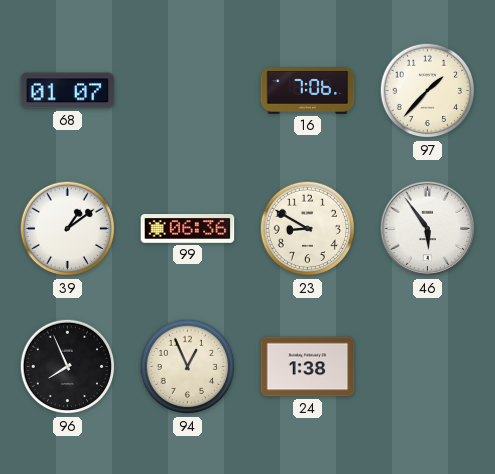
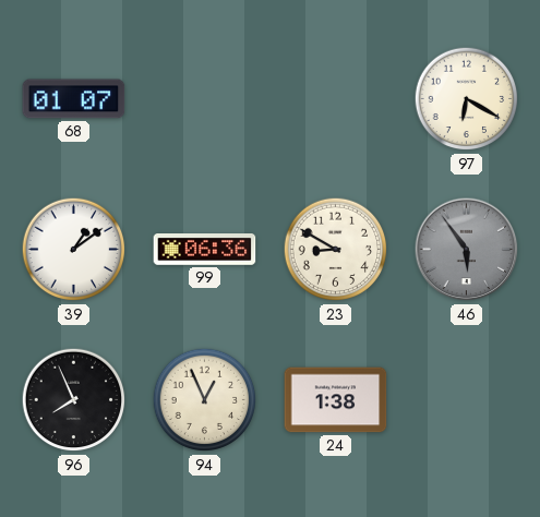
16: 7:06 -> none
97: 1:37 -> 6:20
46 dial: white -> grey
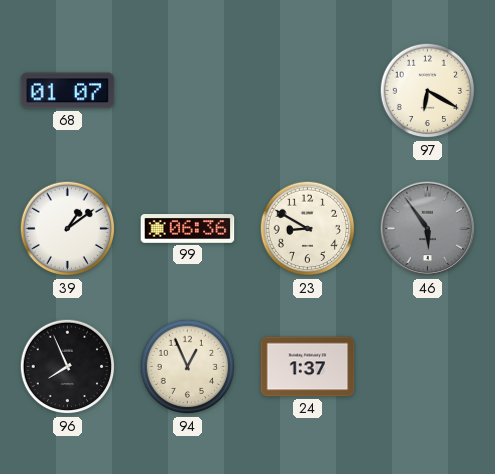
24: 1:38 -> 1:37
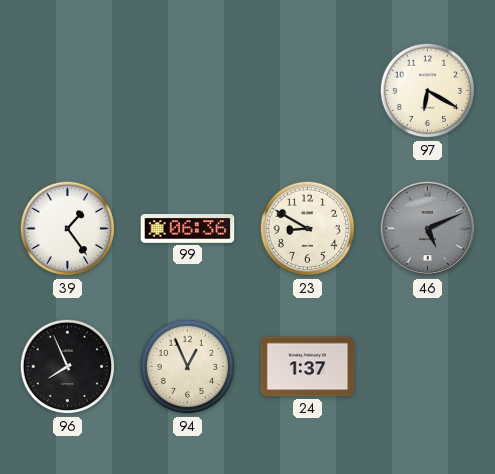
68: 01:07 -> none
39: 1:09 -> 1:24
46: 5:54 -> 5:11
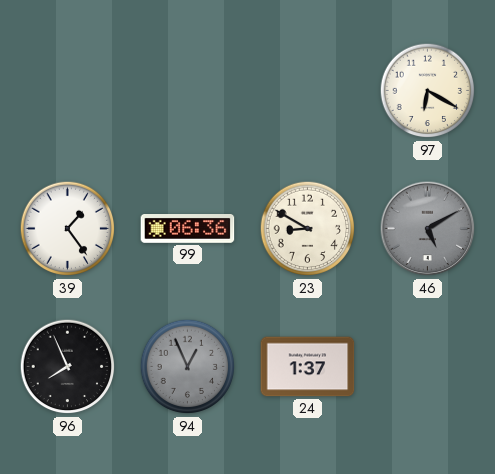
46: 5:11 -> 5:10
94 dial: cream -> grey
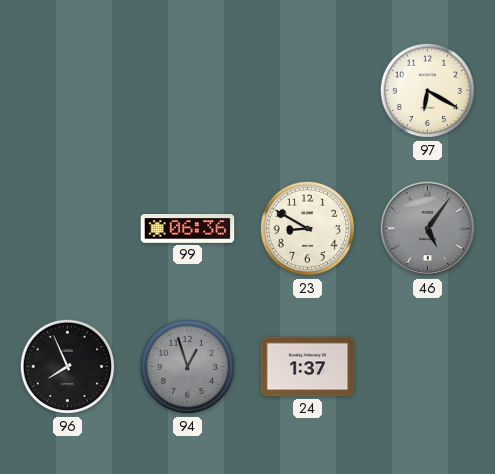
39: 1:24 -> none
46: 5:10 -> 5:06
94: 12:56 -> 12:57
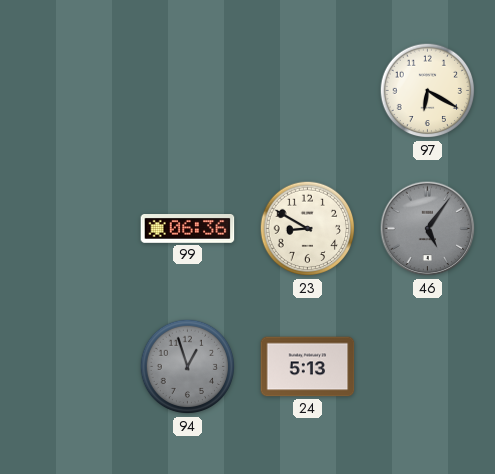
96: 7:56 -> none
24: 1:37 -> 5:13
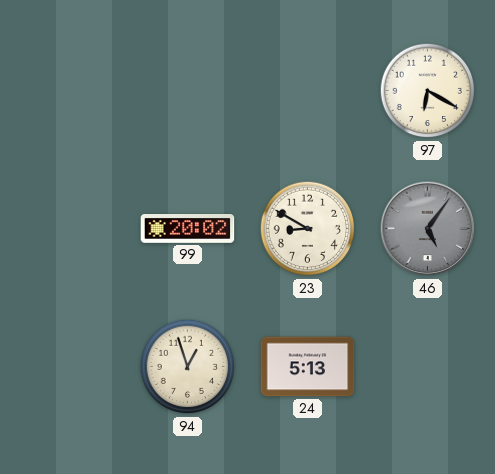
99: 06:36 -> 20:02
94 dial: grey -> cream
